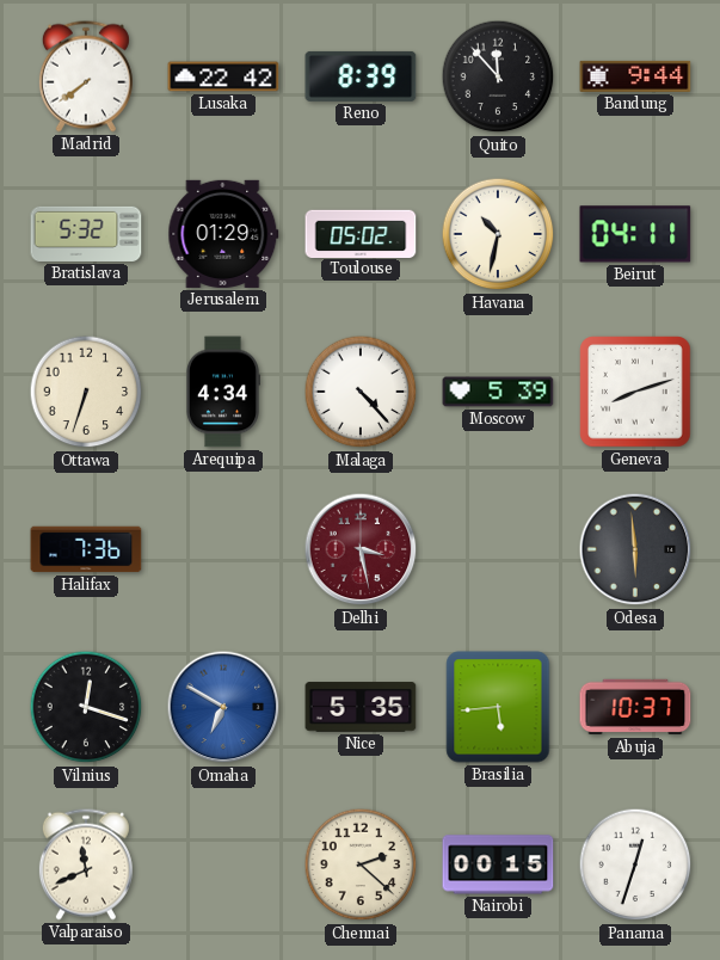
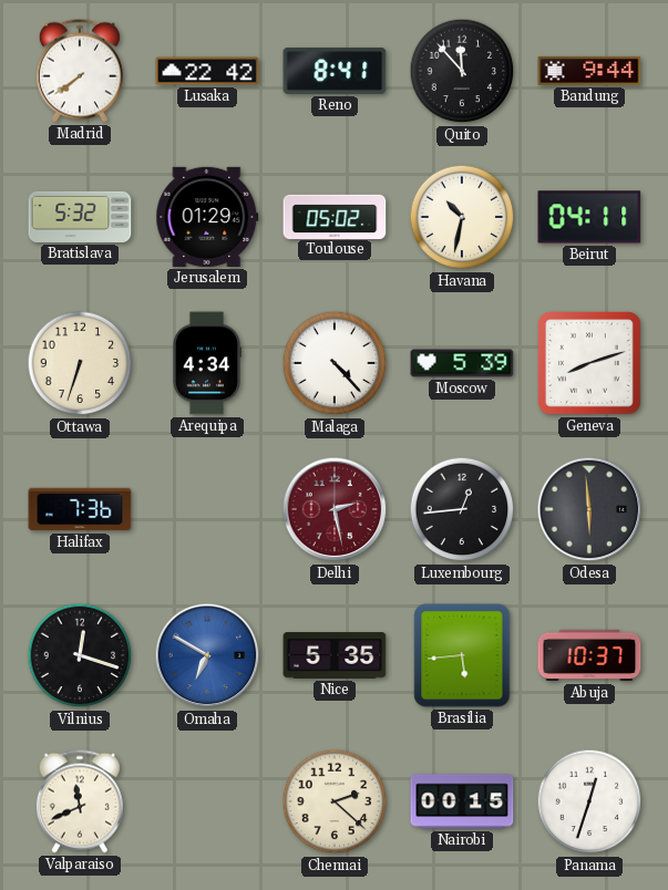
Reno: 8:39 -> 8:41
Delhi: 3:28 -> 2:28
Luxembourg: none -> 12:44
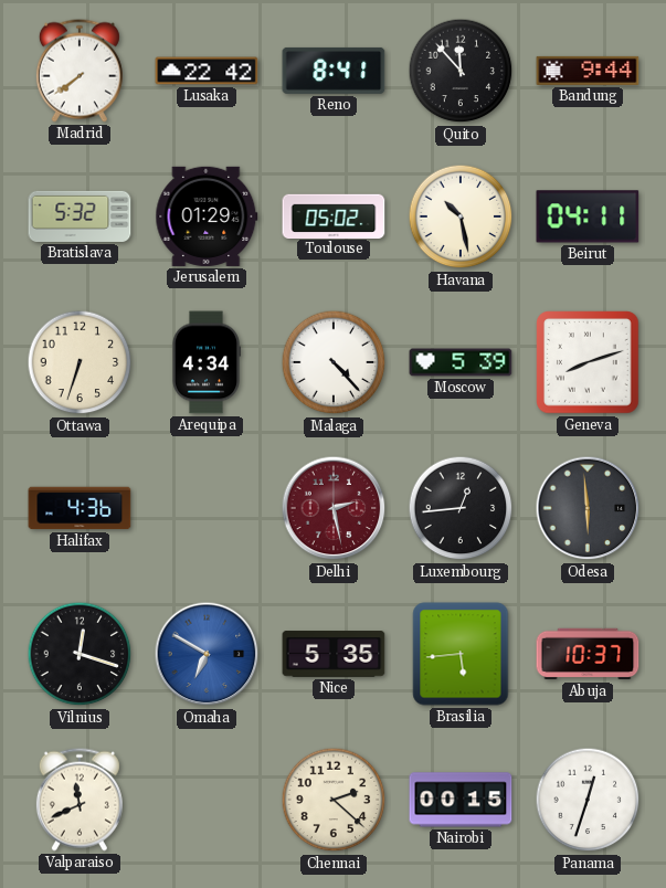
Havana: 10:32 -> 10:28
Halifax: 7:36 -> 4:36
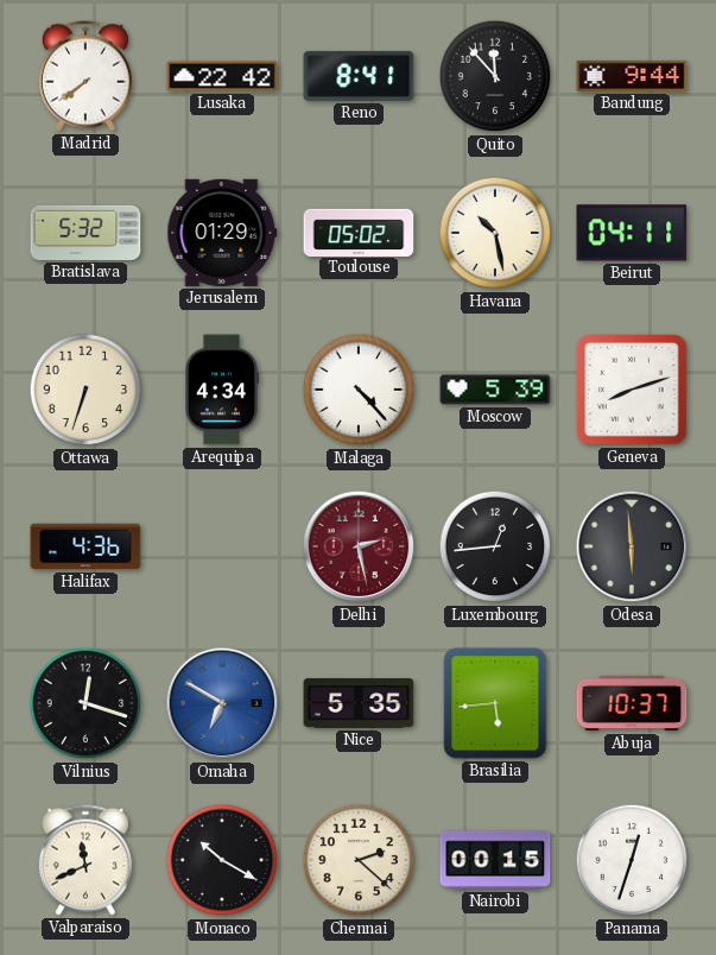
Monaco: none -> 10:20
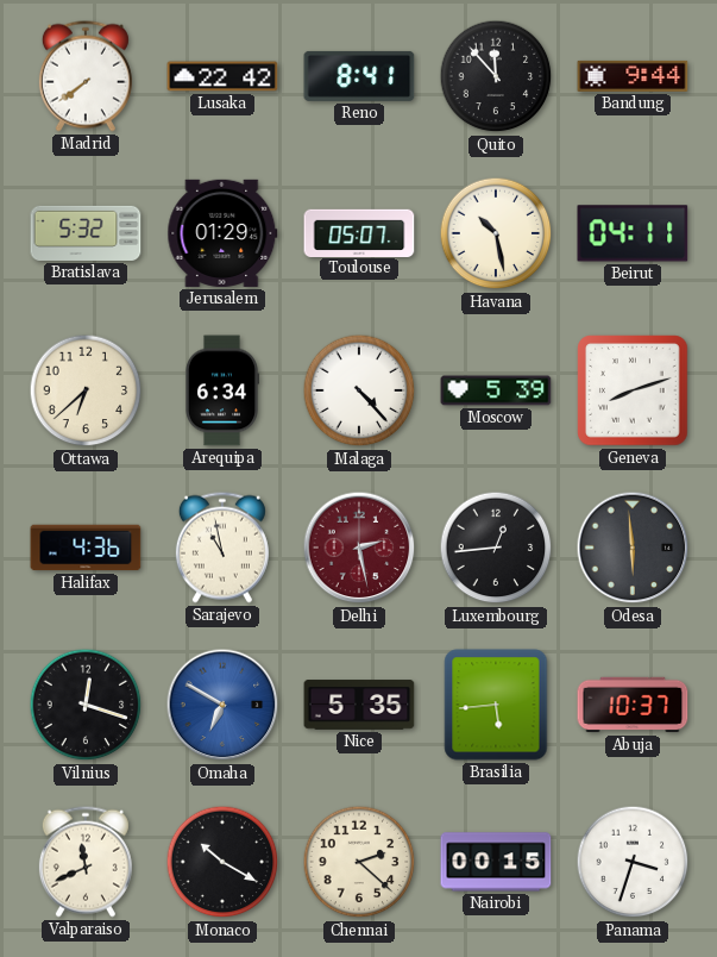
Toulouse: 05:02 -> 05:07
Ottawa: 6:33 -> 6:38
Arequipa: 4:34 -> 6:34
Sarajevo: none -> 10:58
Panama: 12:33 -> 3:33
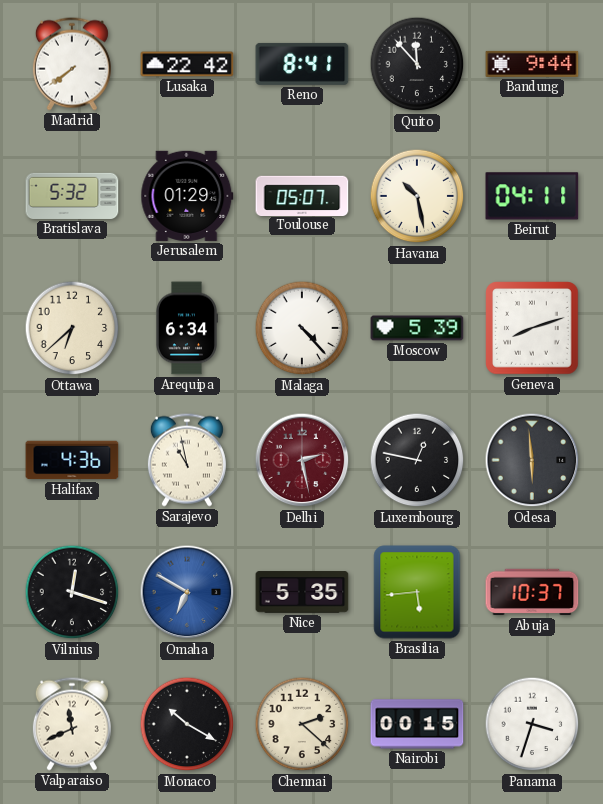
Luxembourg: 12:44 -> 12:47
